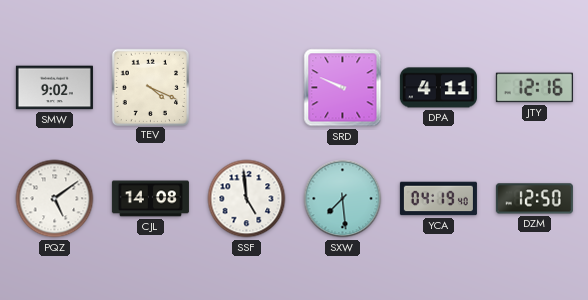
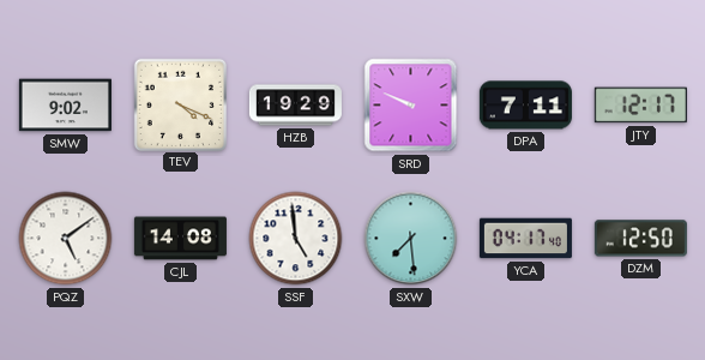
HZB: none -> 19:29
DPA: 4:11 -> 7:11
JTY: 12:16 -> 12:17
YCA: 04:19 -> 04:17
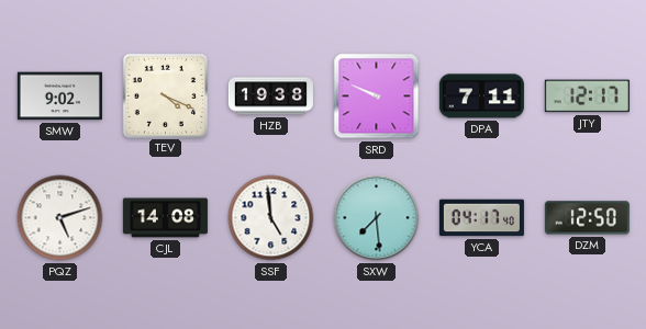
HZB: 19:29 -> 19:38
PQZ: 5:09 -> 5:12
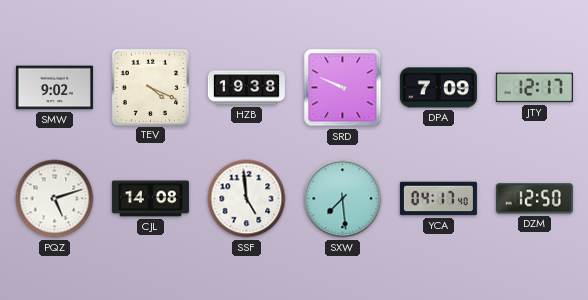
DPA: 7:11 -> 7:09
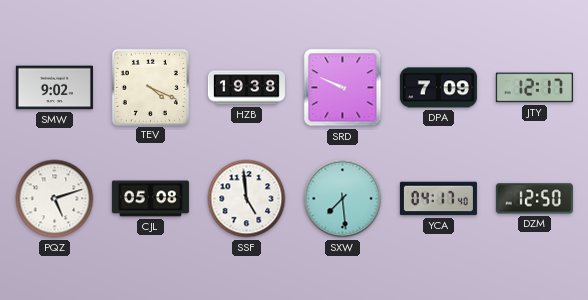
CJL: 14:08 -> 05:08
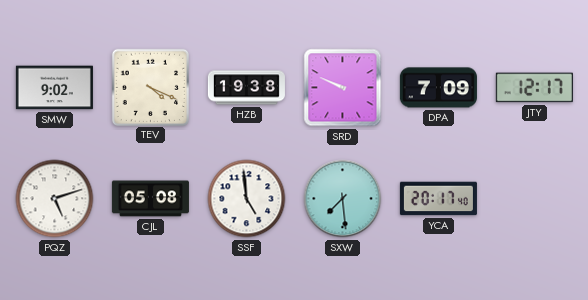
YCA: 04:17 -> 20:17
DZM: 12:50 -> none
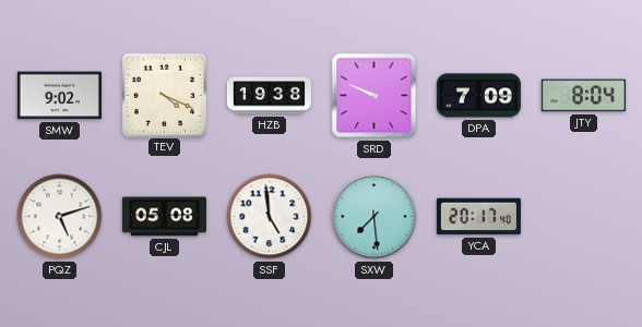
JTY: 12:17 -> 8:04
